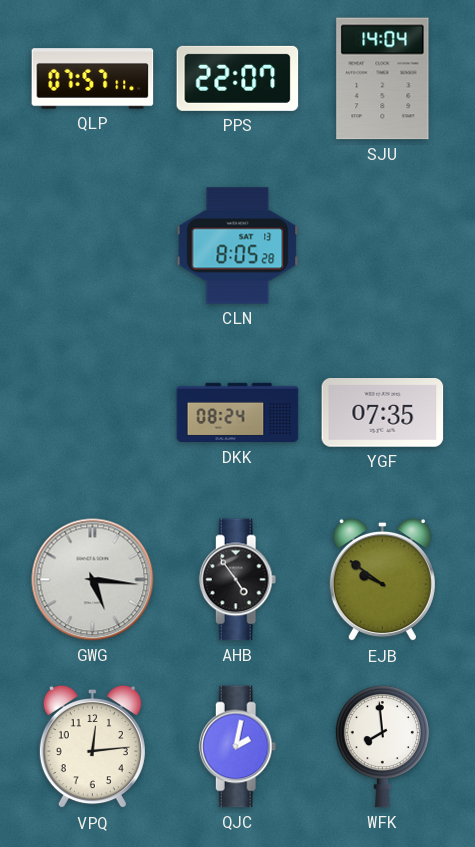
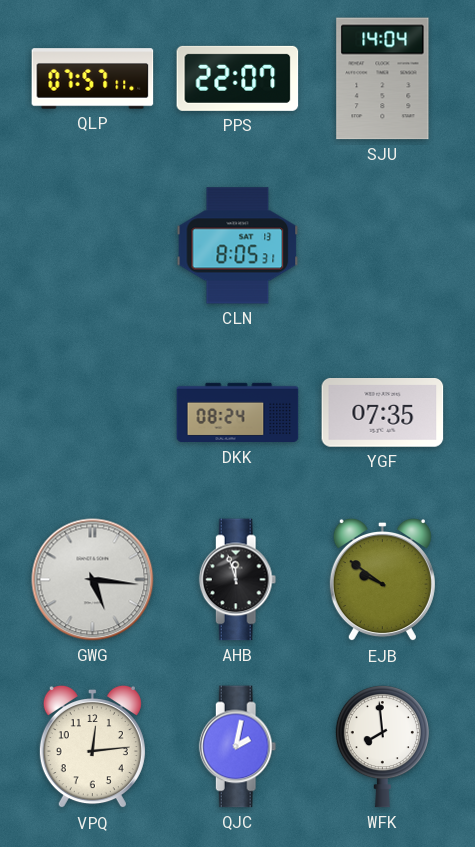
CLN: 8:05:28 -> 8:05:31
AHB: 4:54 -> 11:57
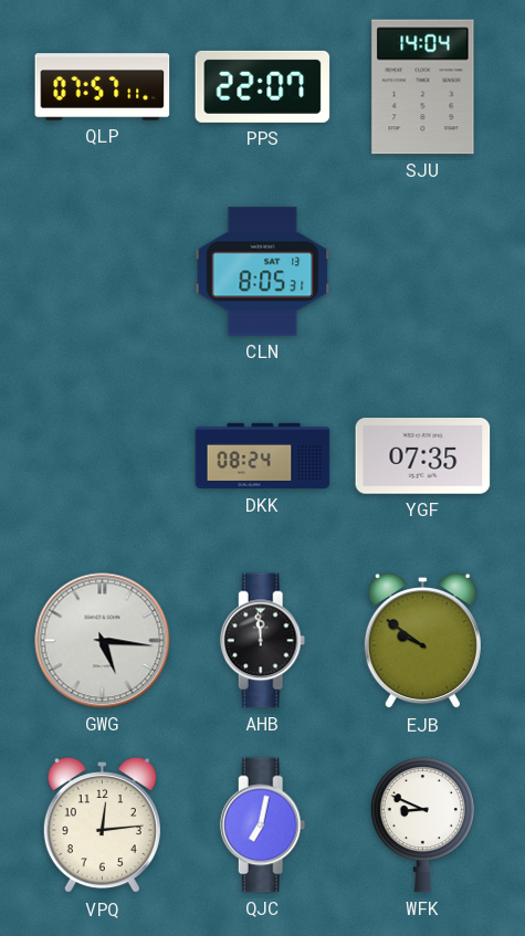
AHB: 11:57 -> 11:59
QJC: 2:02 -> 7:02
WFK: 7:59 -> 8:49
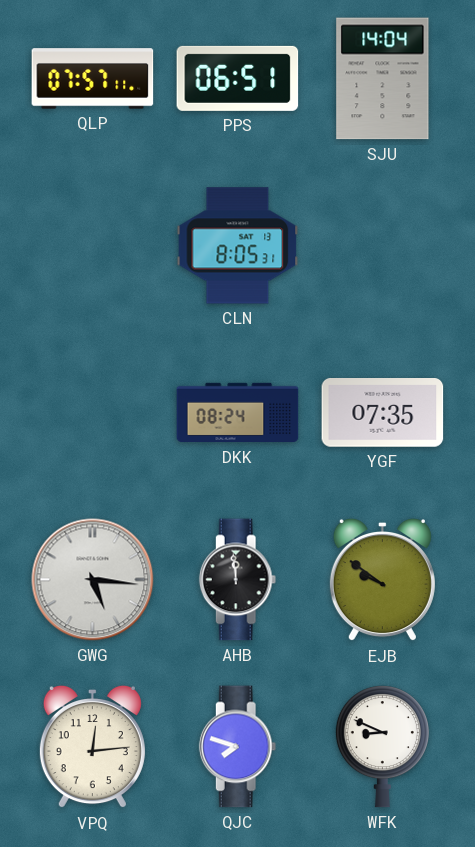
PPS: 22:07 -> 06:51
QJC: 7:02 -> 7:48
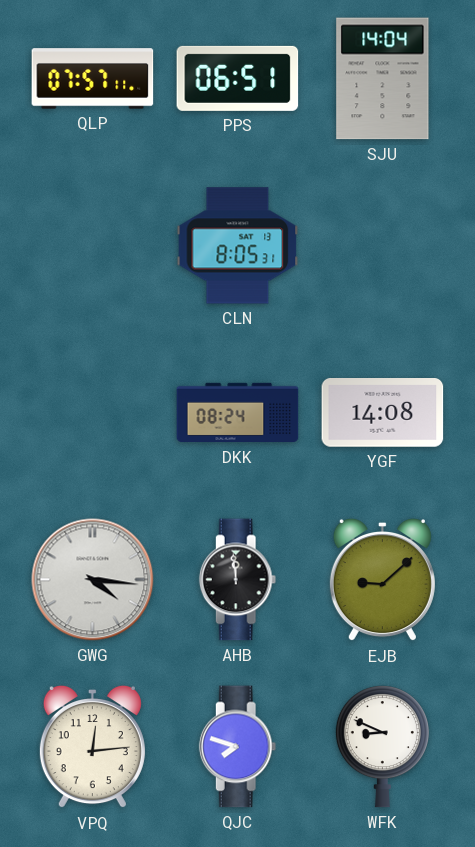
YGF: 07:35 -> 14:08
GWG: 5:16 -> 4:16
EJB: 9:51 -> 9:08
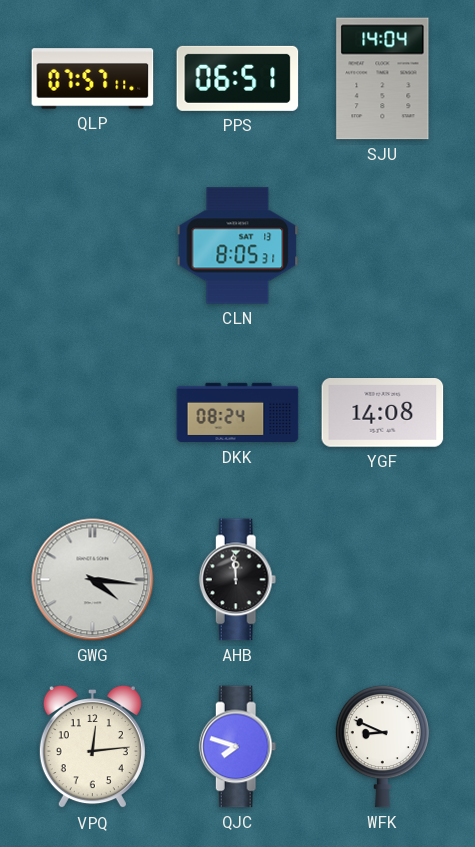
EJB: 9:08 -> none
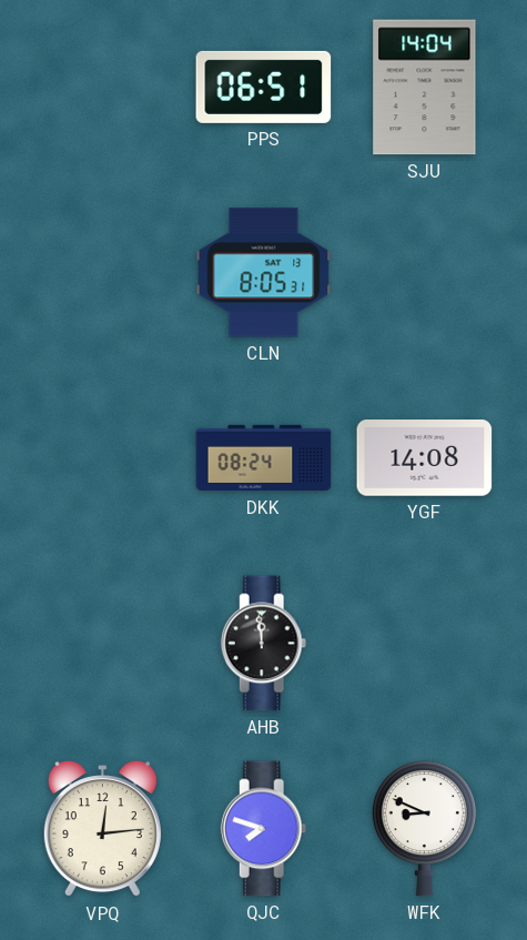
QLP: 07:57 -> none
GWG: 4:16 -> none
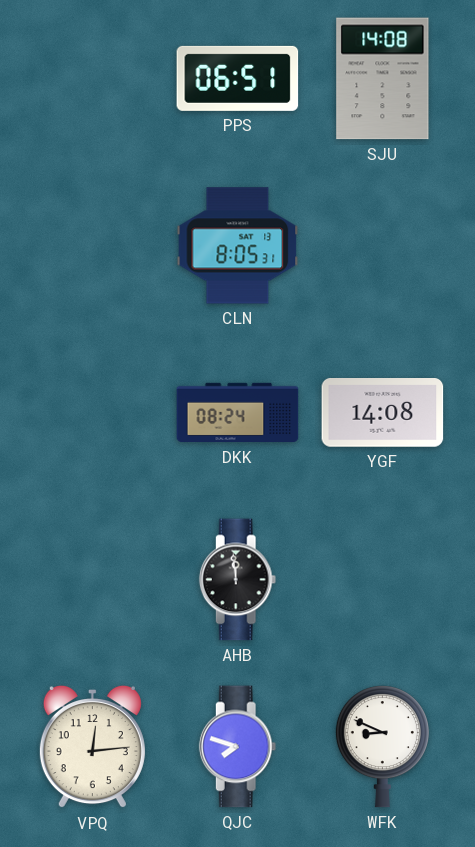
SJU: 14:04 -> 14:08
